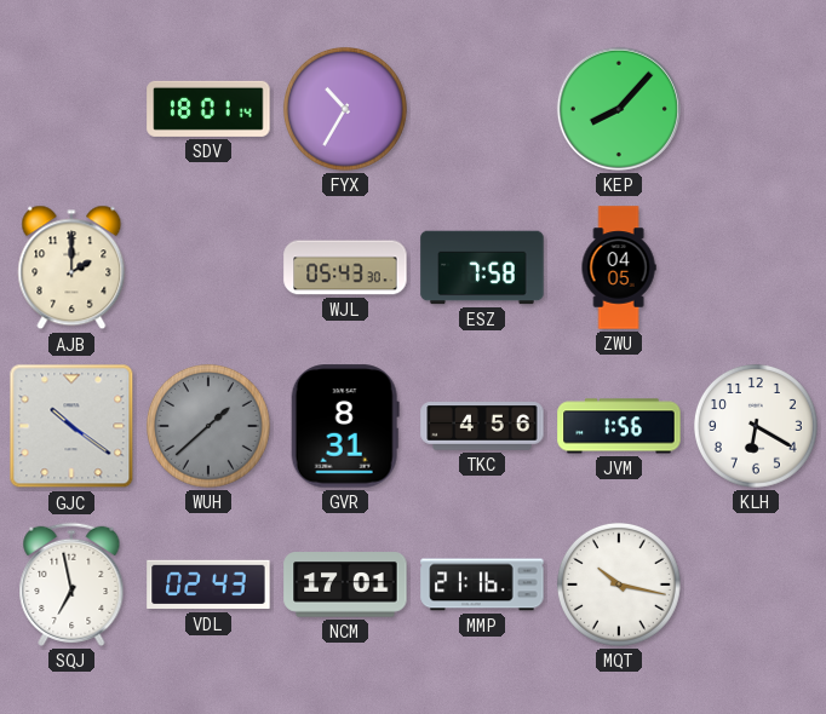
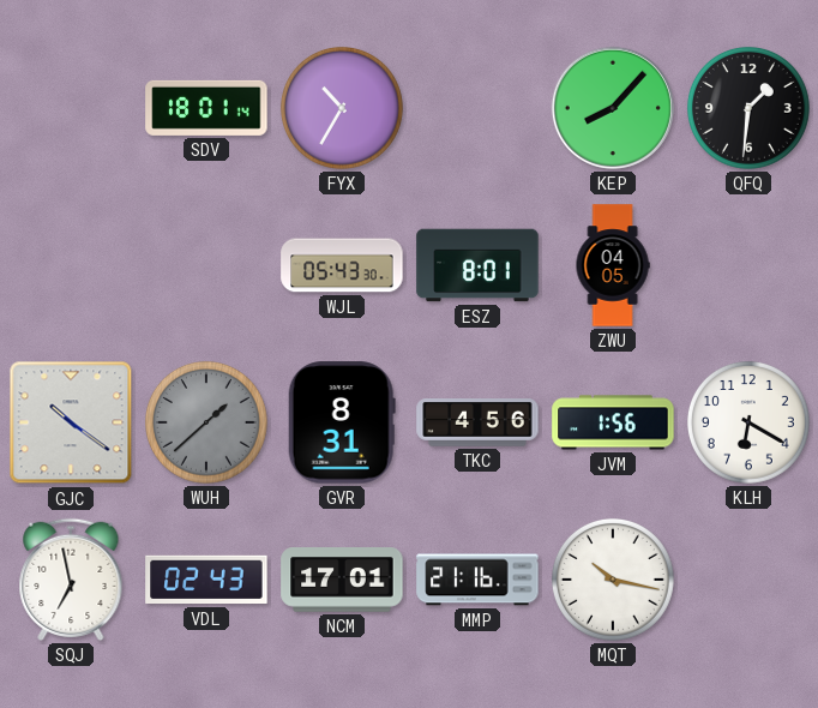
QFQ: none -> 1:31
AJB: 2:00 -> none
ESZ: 7:58 -> 8:01
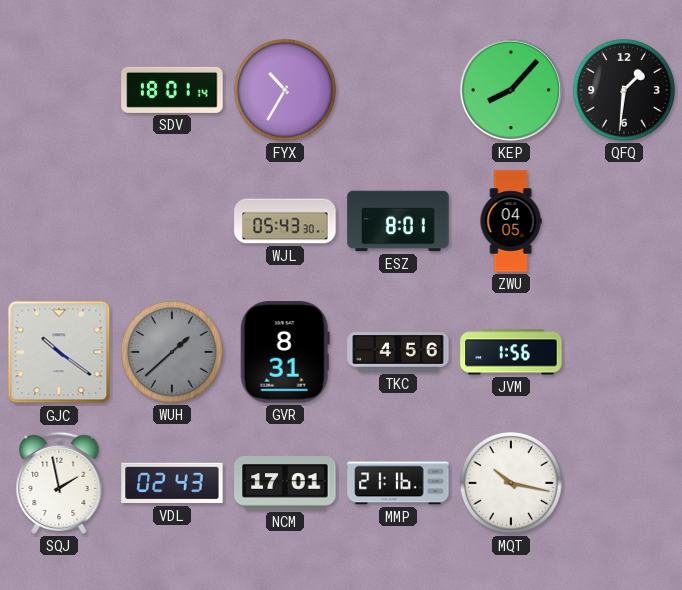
KLH: 6:20 -> none
SQJ: 6:58 -> 1:58
